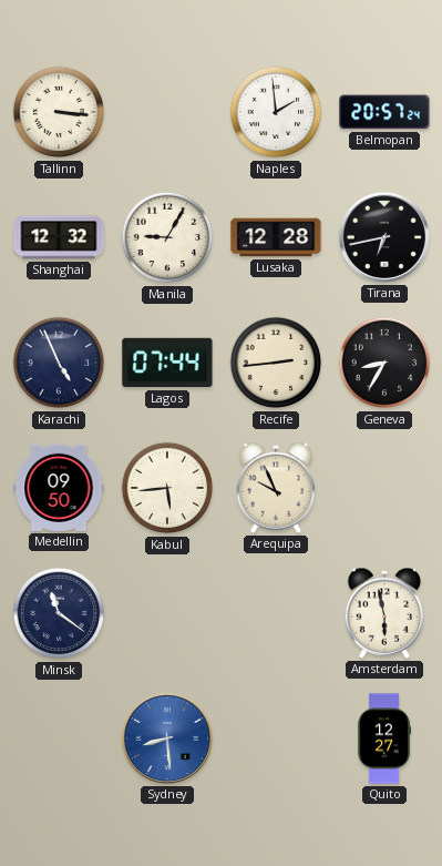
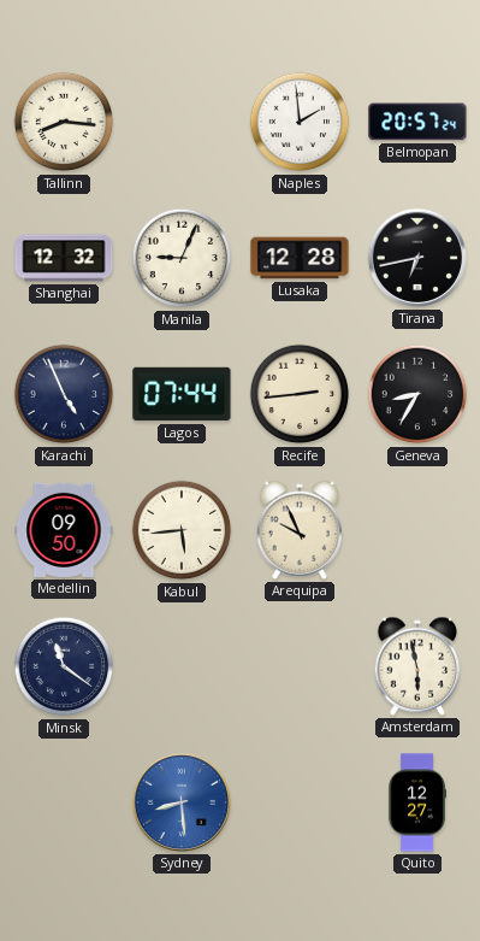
Tallinn: 3:16 -> 8:16
Manila: 9:05 -> 9:04
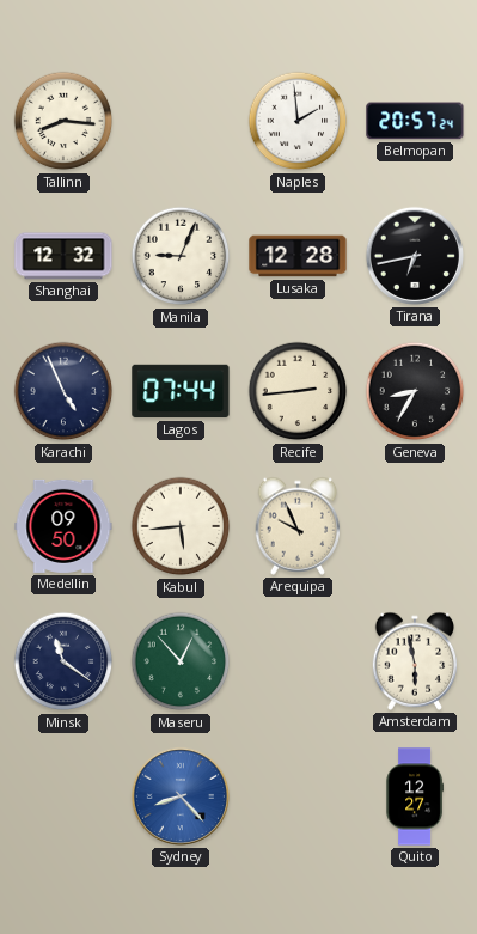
Maseru: none -> 12:53
Sydney: 8:29 -> 8:23
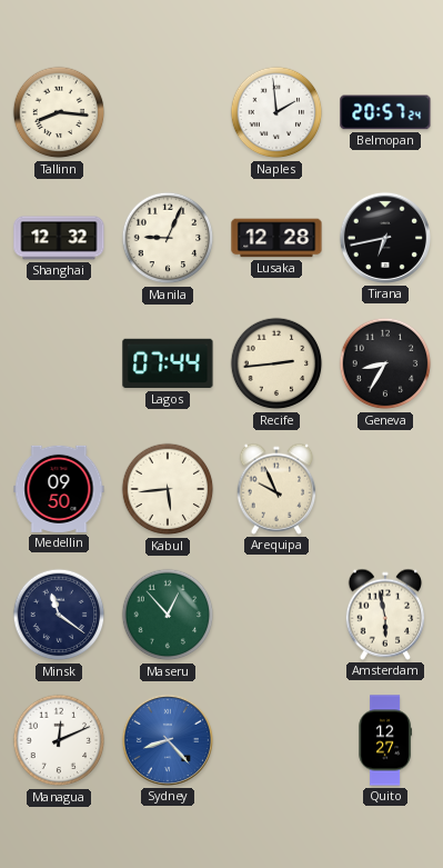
Karachi: 4:56 -> none
Managua: none -> 12:11
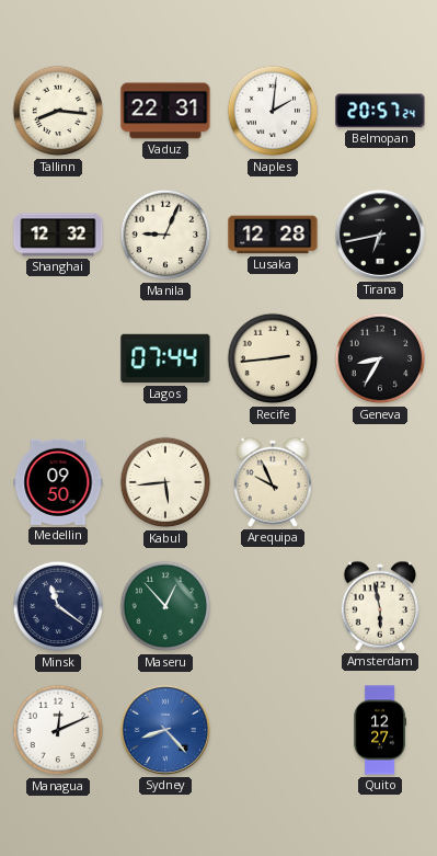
Vaduz: none -> 22:31
Naples: 1:59 -> 2:01
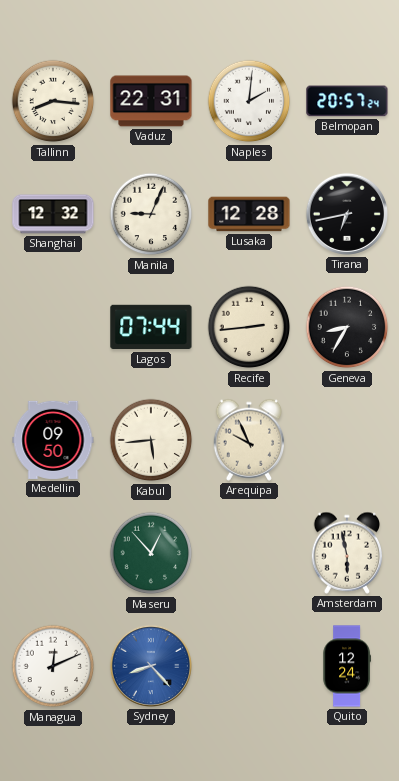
Minsk: 11:21 -> none
Quito: 12:27 -> 12:24
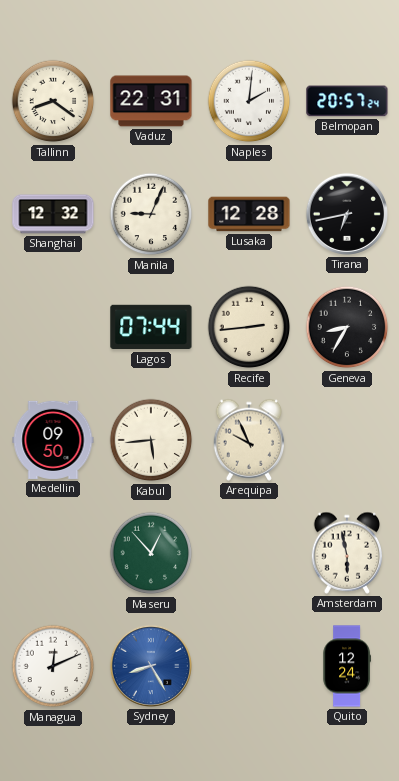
Tallinn: 8:16 -> 8:21
Sydney: 8:23 -> 8:25
